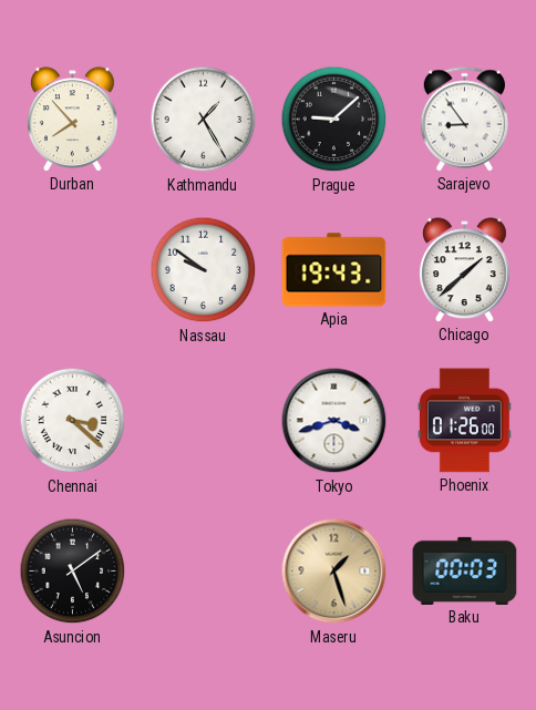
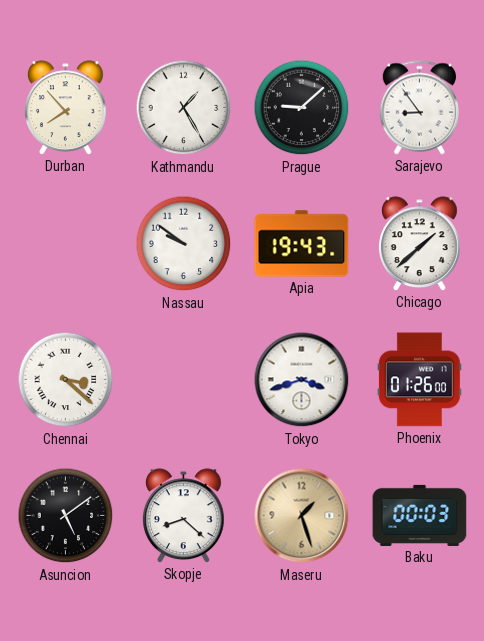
Skopje: none -> 8:22
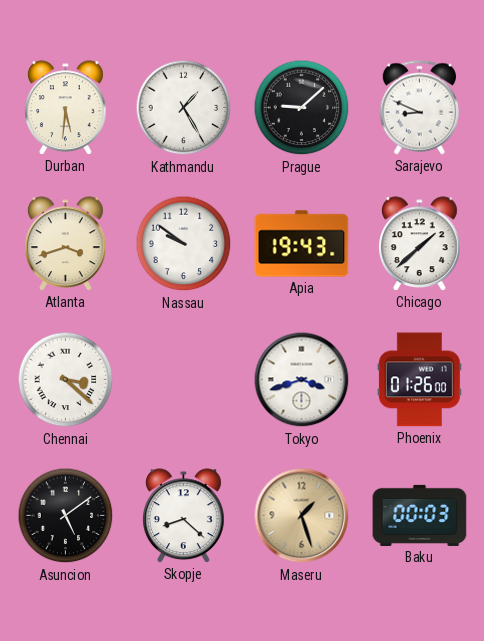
Durban: 7:53 -> 5:31
Sarajevo: 8:54 -> 8:49
Atlanta: none -> 3:42
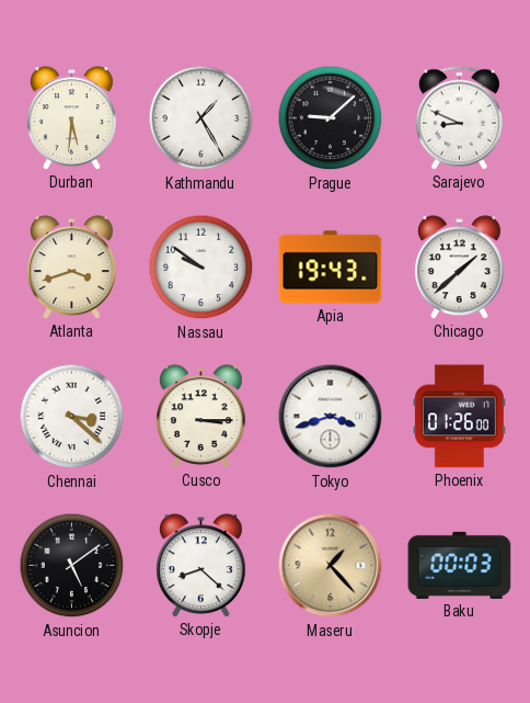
Cusco: none -> 3:15
Maseru: 1:27 -> 1:23
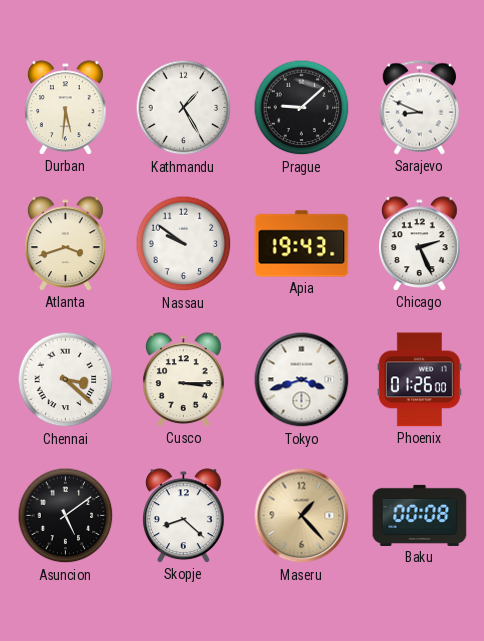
Chicago: 1:38 -> 2:26
Baku: 00:03 -> 00:08
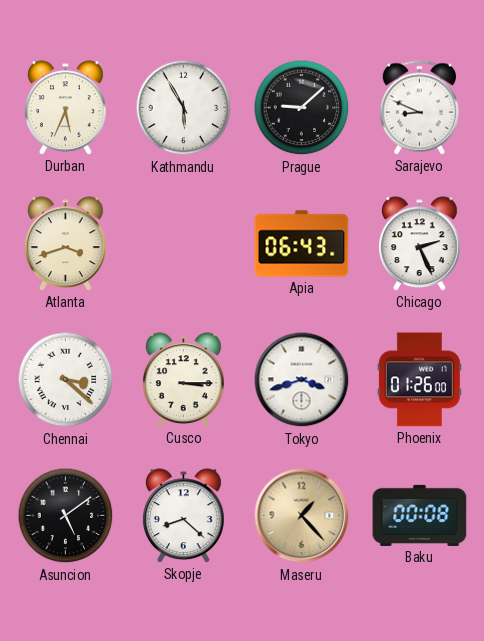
Durban: 5:31 -> 5:34
Kathmandu: 1:25 -> 5:55
Nassau: 9:51 -> none
Apia: 19:43 -> 06:43
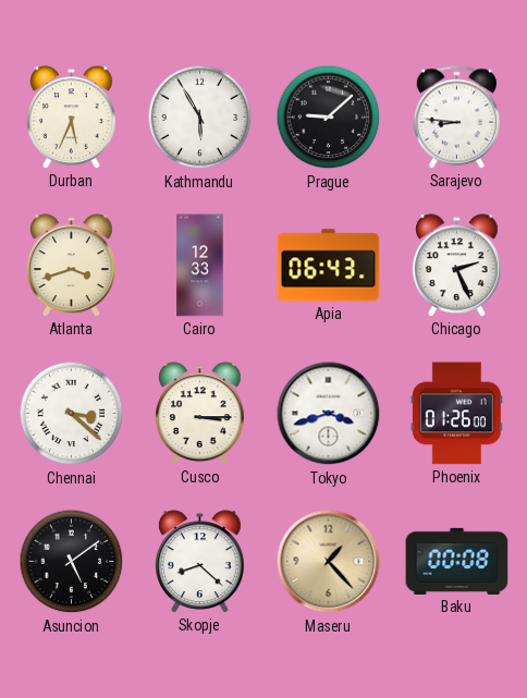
Sarajevo: 8:49 -> 8:46
Cairo: none -> 12:33
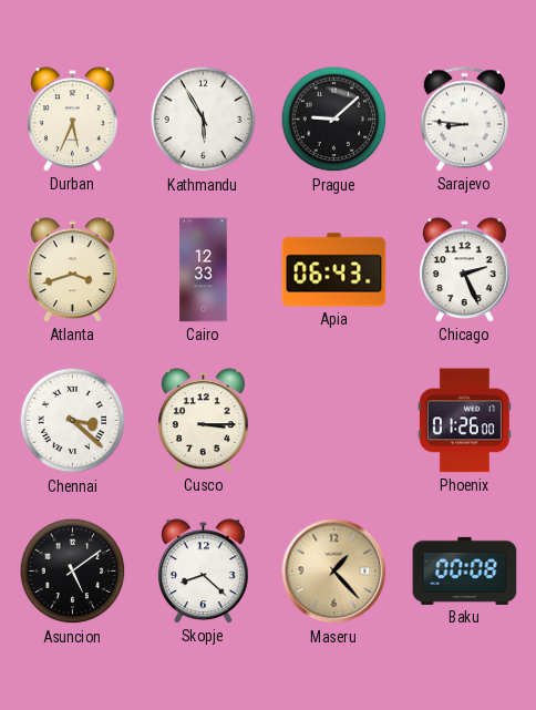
Tokyo: 3:42 -> none
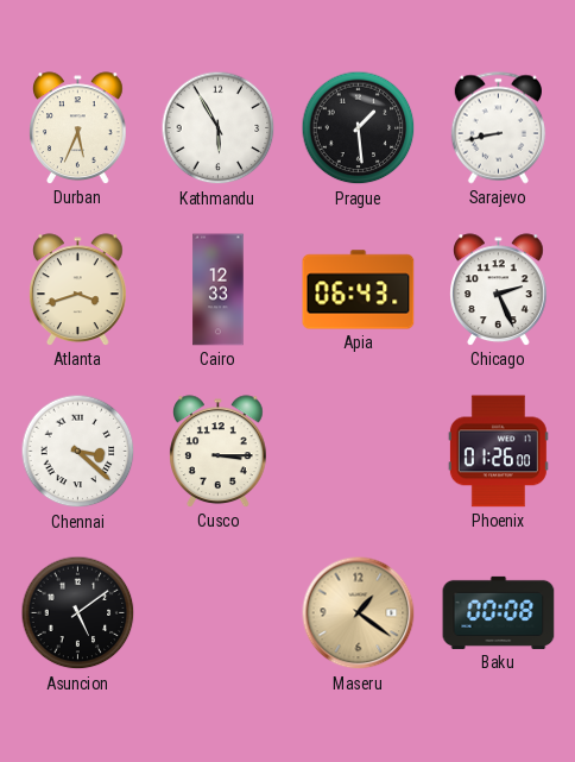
Prague: 9:08 -> 1:29
Sarajevo: 8:46 -> 8:43
Skopje: 8:22 -> none
Maseru: 1:23 -> 1:21
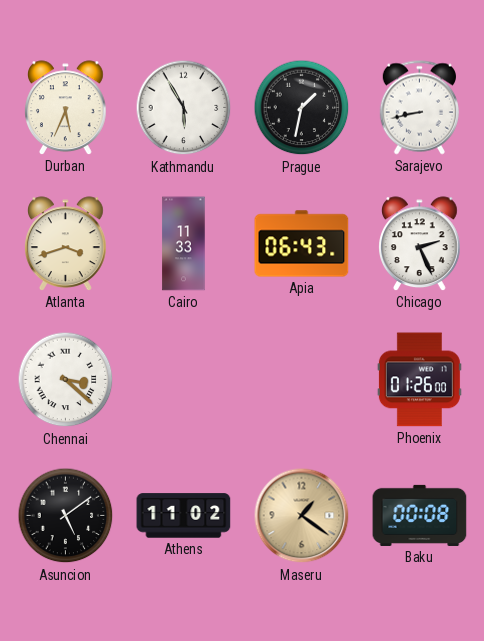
Prague: 1:29 -> 1:32
Cairo: 12:33 -> 11:33
Cusco: 3:15 -> none
Athens: none -> 11:02
